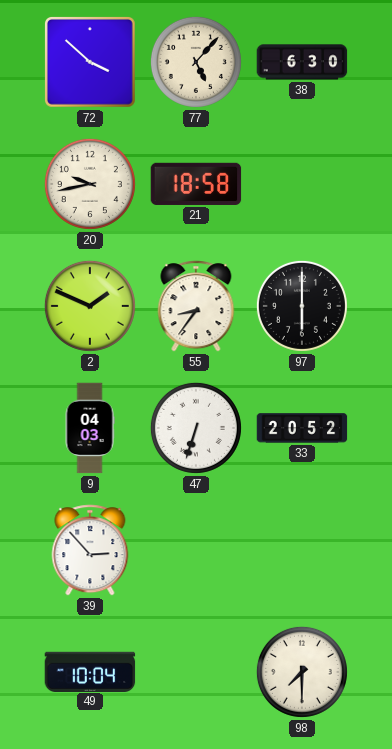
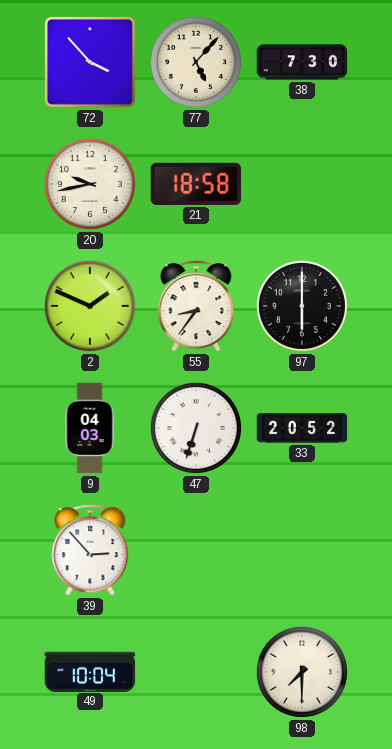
72: 3:52 -> 3:53
38: 6:30 -> 7:30
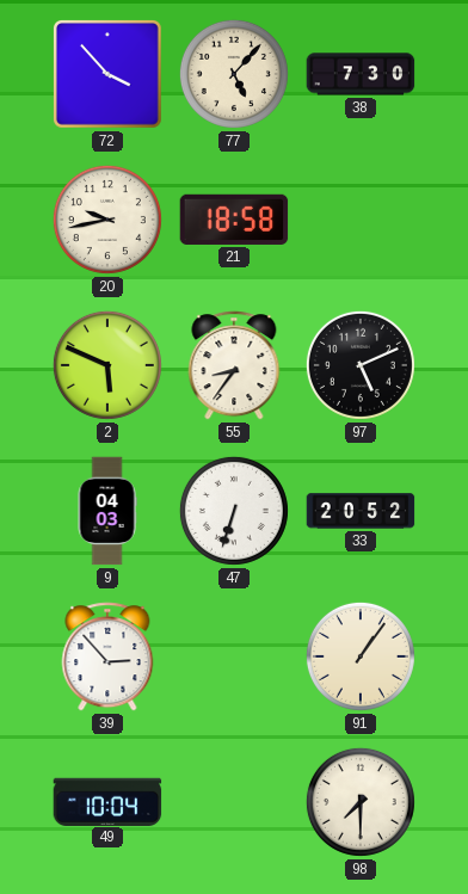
2: 1:49 -> 5:49
97: 6:00 -> 5:11
91: none -> 1:06
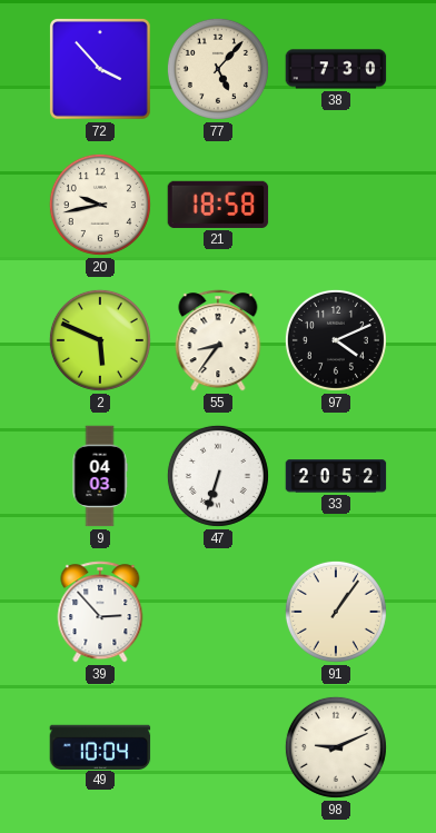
97: 5:11 -> 4:11
98: 7:30 -> 9:11
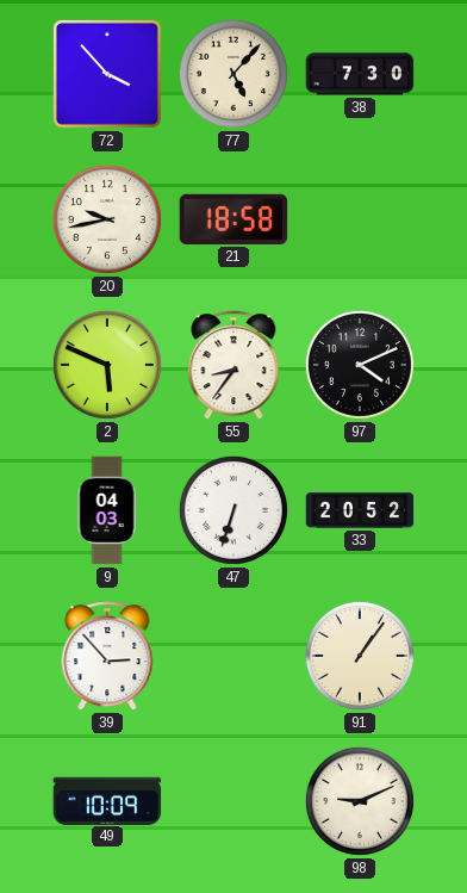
49: 10:04 -> 10:09
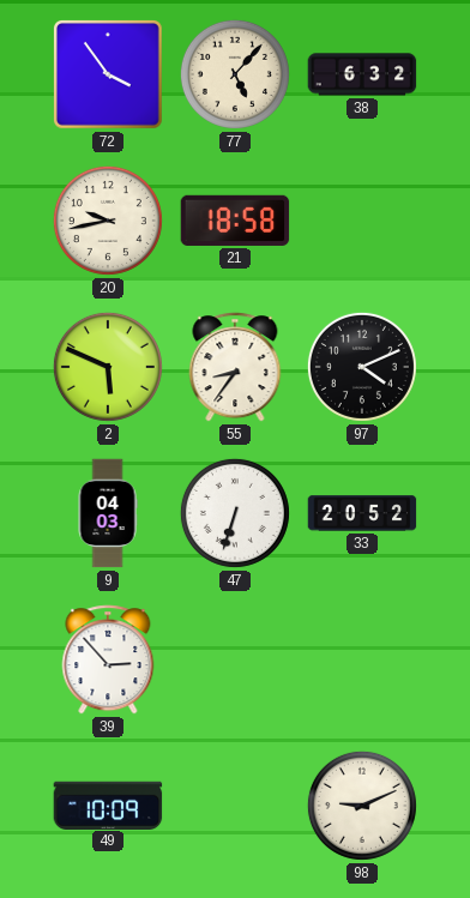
72: 3:53 -> 3:54
38: 7:30 -> 6:32
91: 1:06 -> none
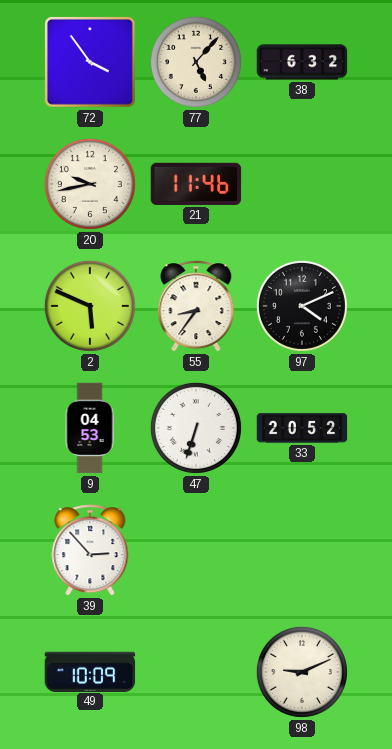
21: 18:58 -> 11:46
9: 04:03 -> 04:53
